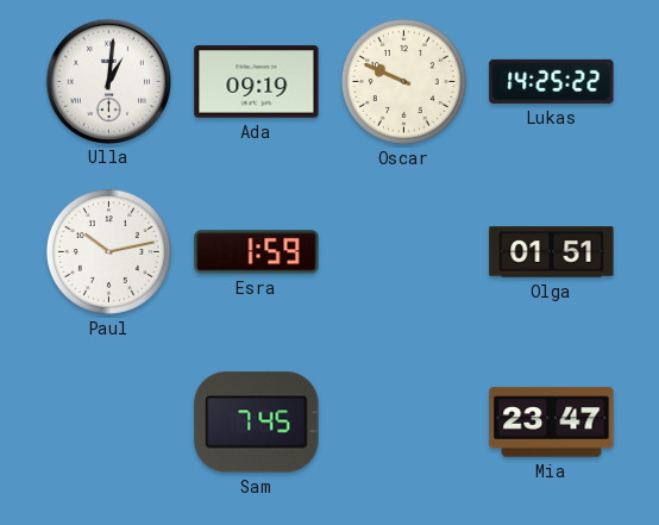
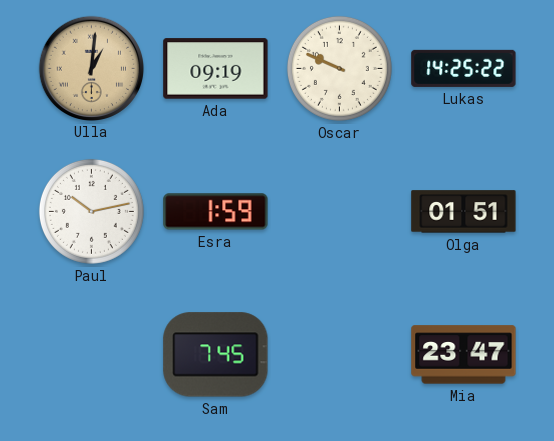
Ulla dial: white -> champagne
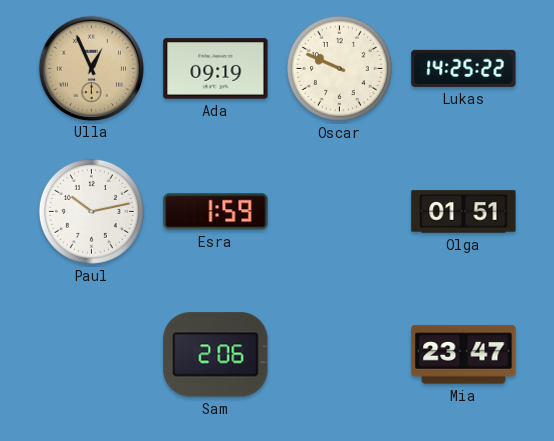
Ulla: 1:01 -> 12:56
Sam: 7:45 -> 2:06
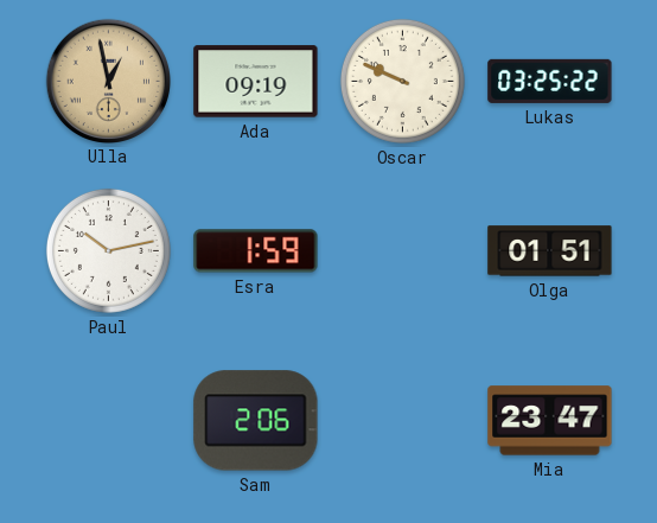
Ulla: 12:56 -> 12:58
Lukas: 14:25 -> 03:25
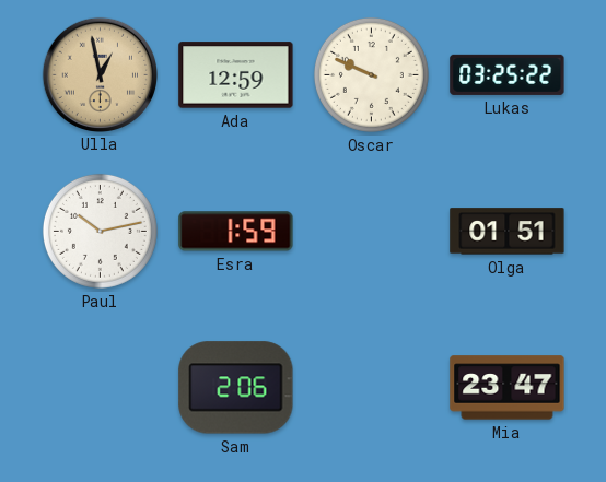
Ada: 09:19 -> 12:59
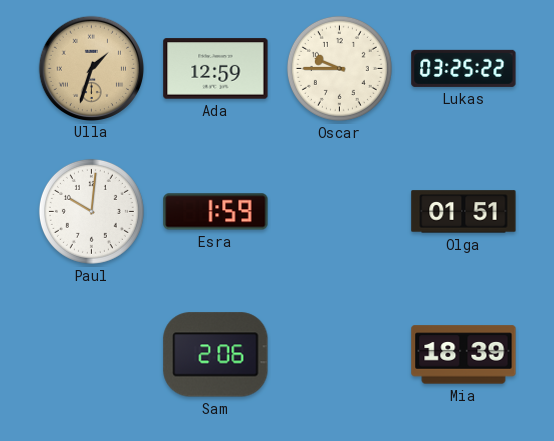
Ulla: 12:58 -> 1:33
Oscar: 9:49 -> 9:45
Paul: 10:13 -> 10:01
Mia: 23:47 -> 18:39
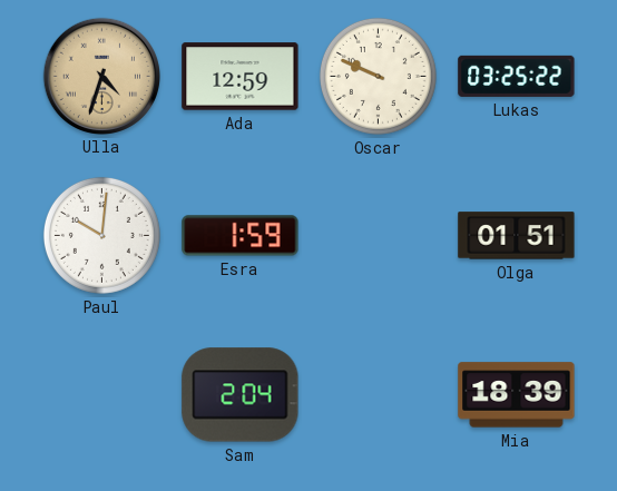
Ulla: 1:33 -> 4:33
Oscar: 9:45 -> 9:49
Sam: 2:06 -> 2:04
